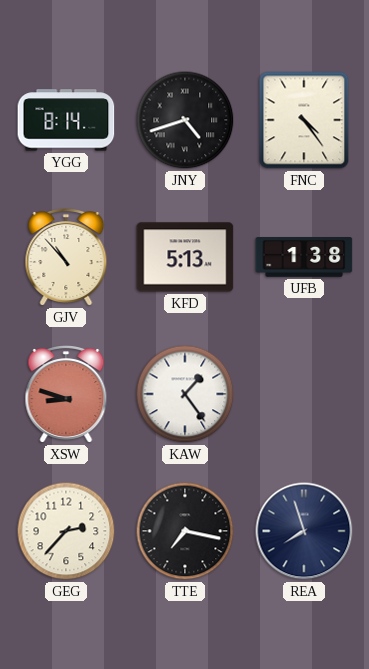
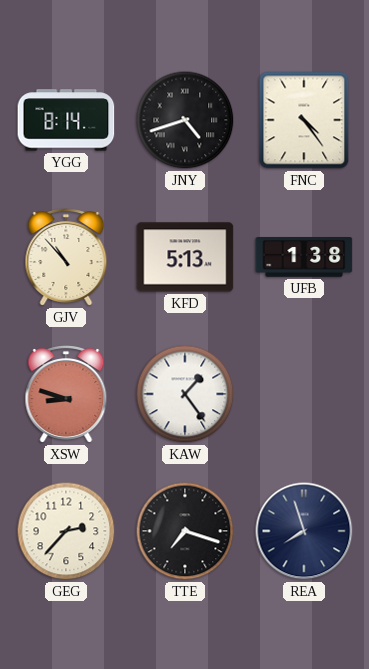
TTE: 7:17 -> 7:18
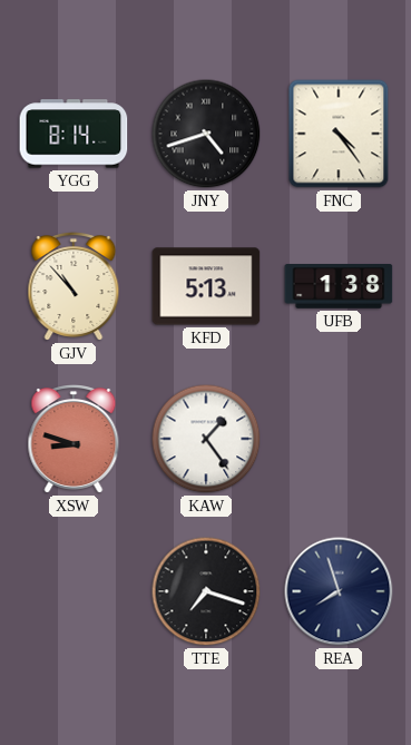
GEG: 2:37 -> none
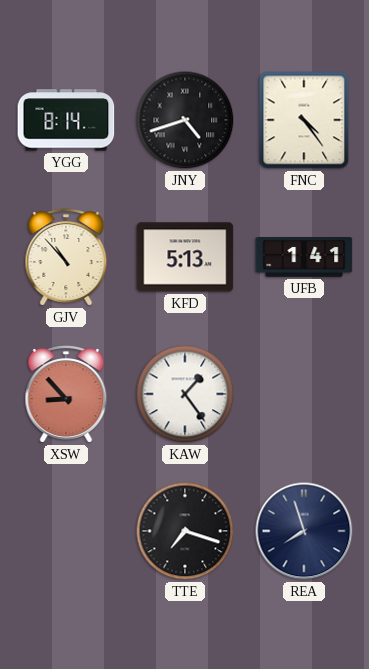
UFB: 1:38 -> 1:41
XSW: 8:48 -> 8:53
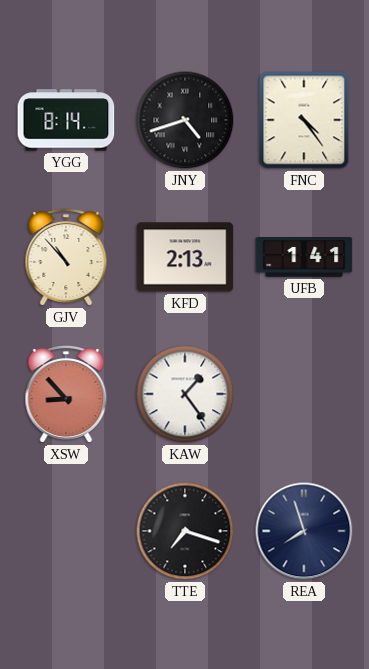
KFD: 5:13 -> 2:13
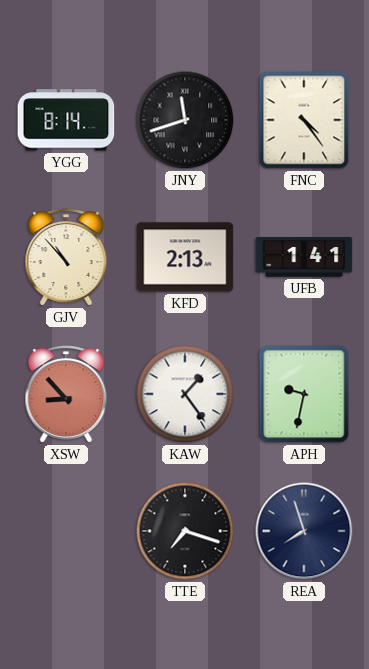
JNY: 4:42 -> 11:42
APH: none -> 9:32
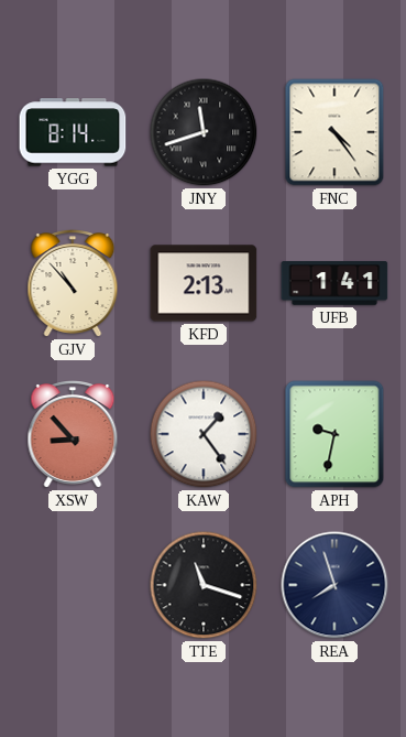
TTE: 7:18 -> 11:18
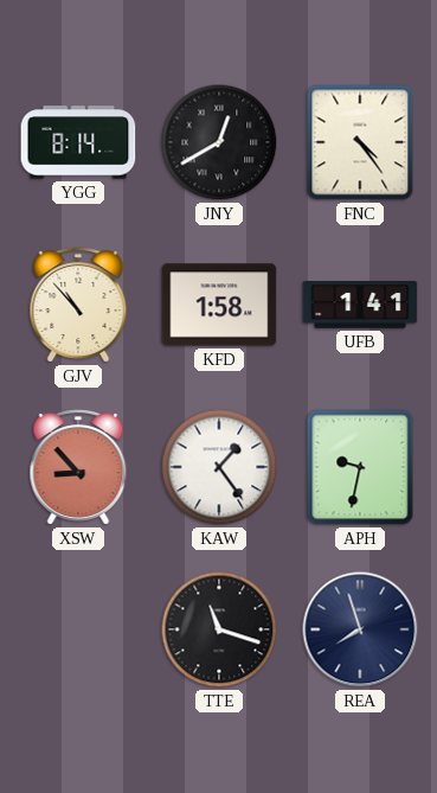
JNY: 11:42 -> 12:40
KFD: 2:13 -> 1:58
